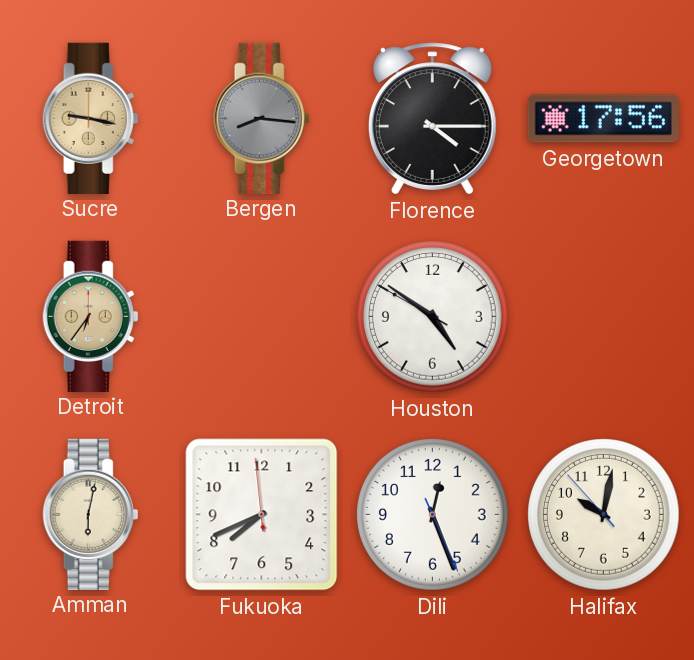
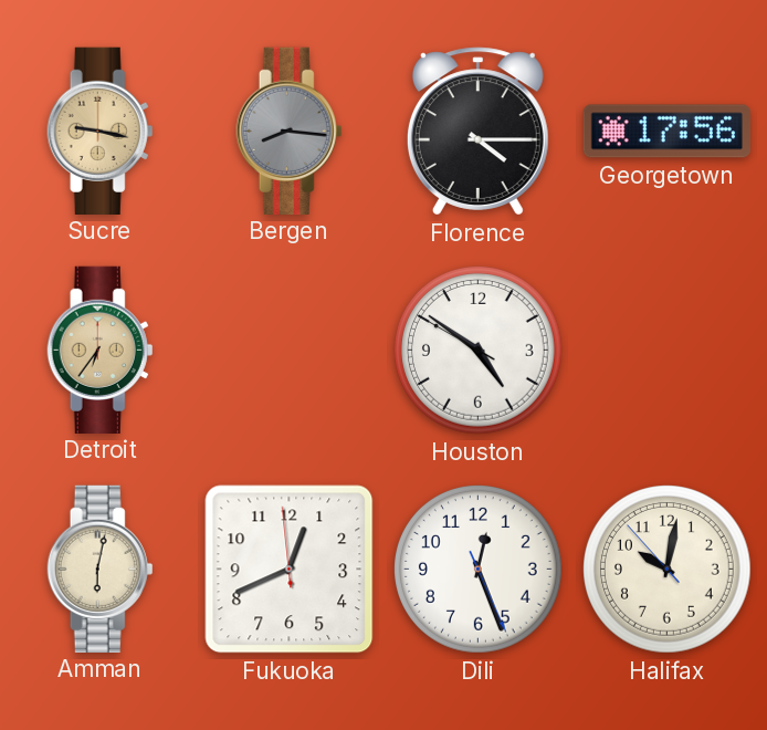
Fukuoka: 7:40 -> 12:40
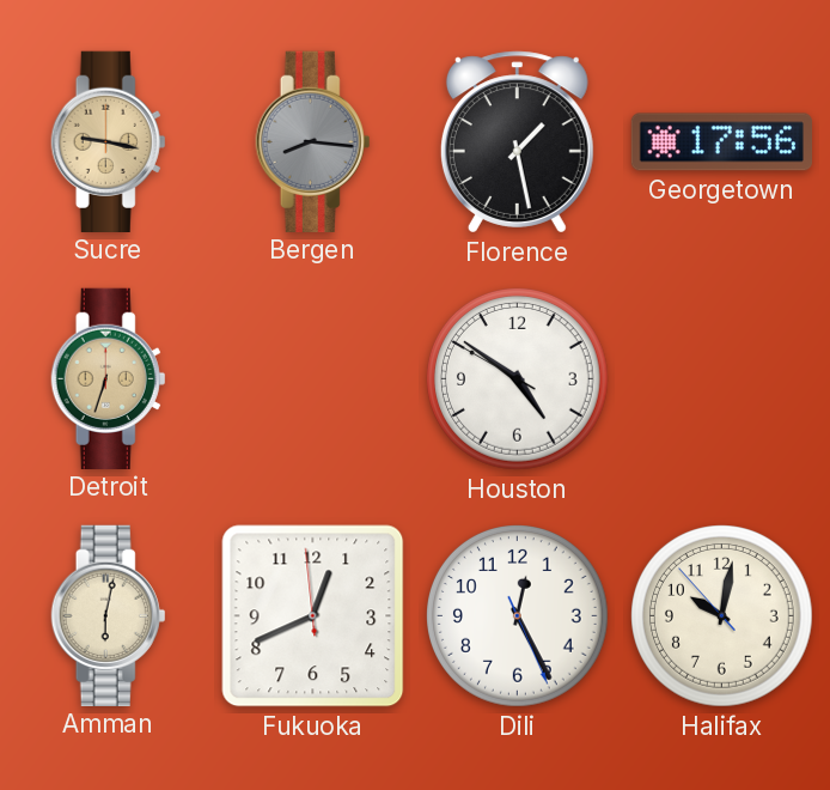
Florence: 4:15 -> 1:28
Detroit: 6:36 -> 6:33
Dili: 12:26 -> 12:25
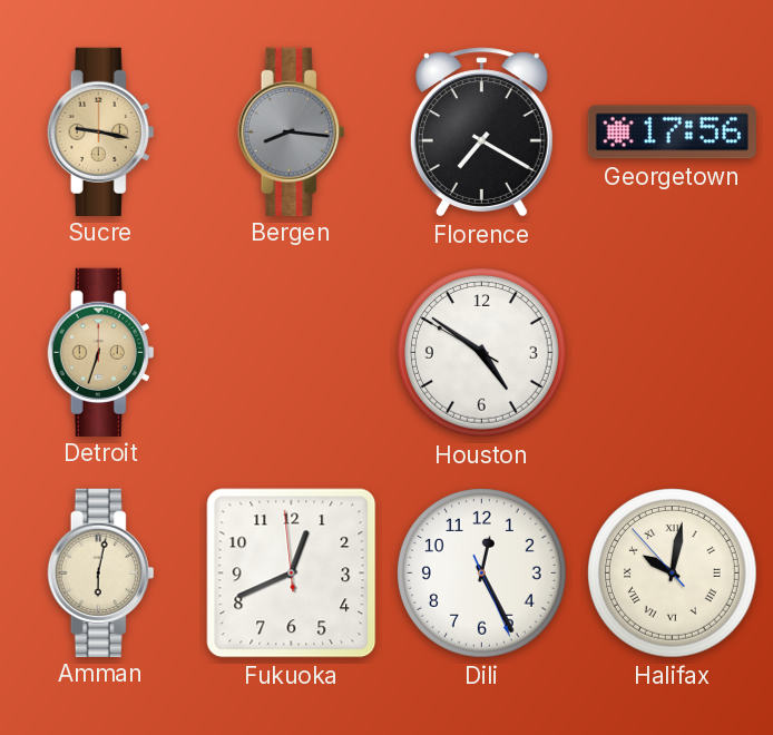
Florence: 1:28 -> 7:20
Halifax numerals: Arabic -> Roman
